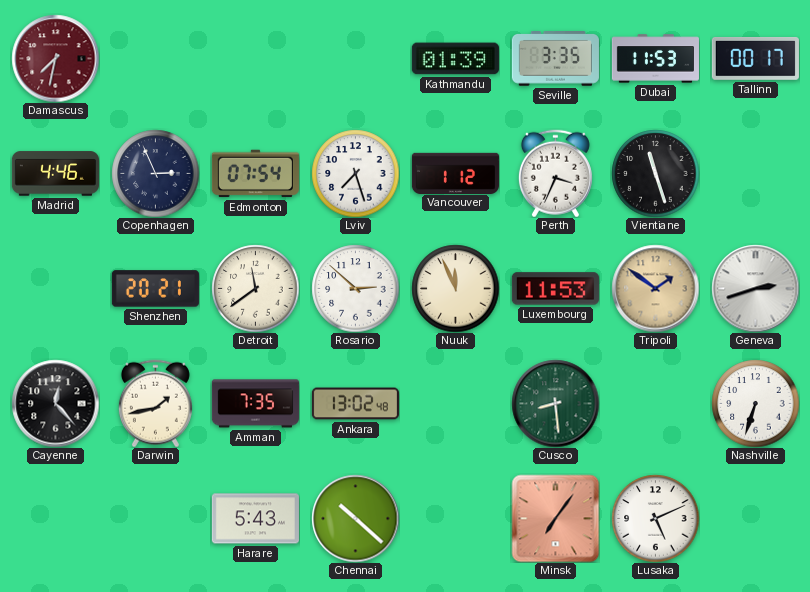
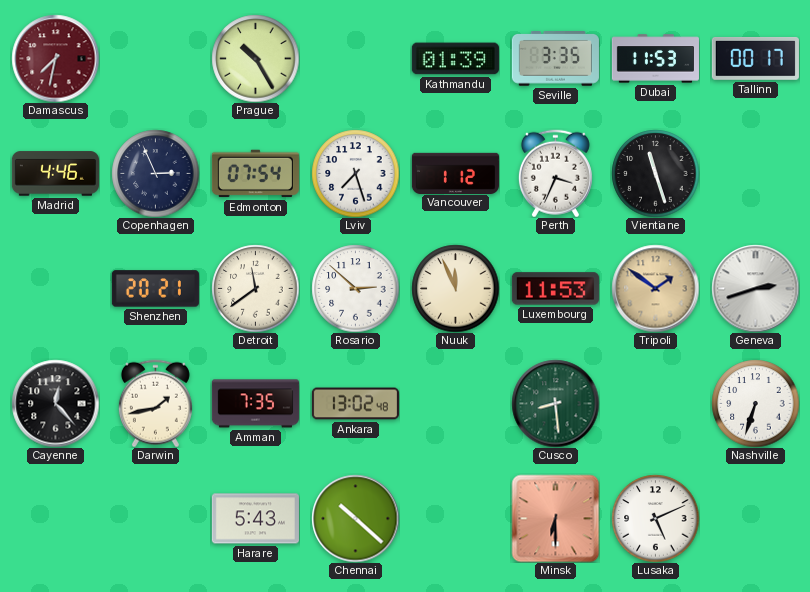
Prague: none -> 10:25
Minsk: 7:06 -> 6:30
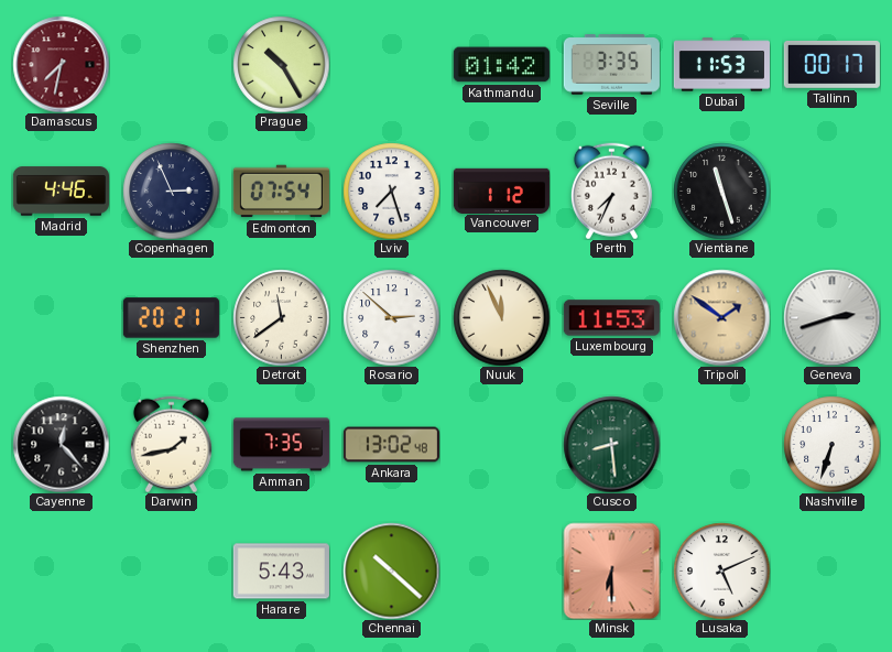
Kathmandu: 01:39 -> 01:42
Perth: 3:34 -> 7:34
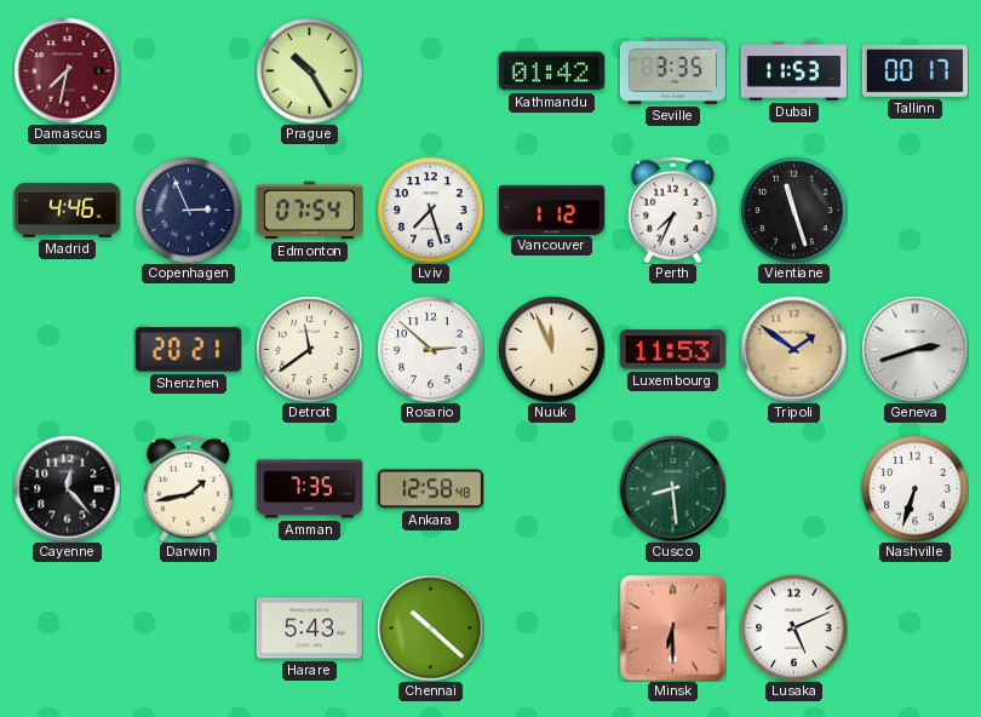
Ankara: 13:02 -> 12:58
